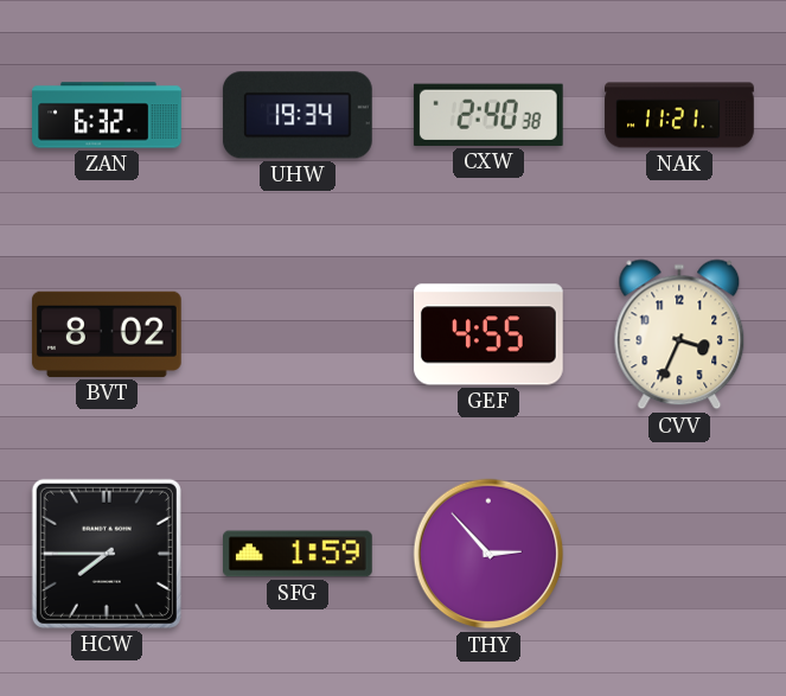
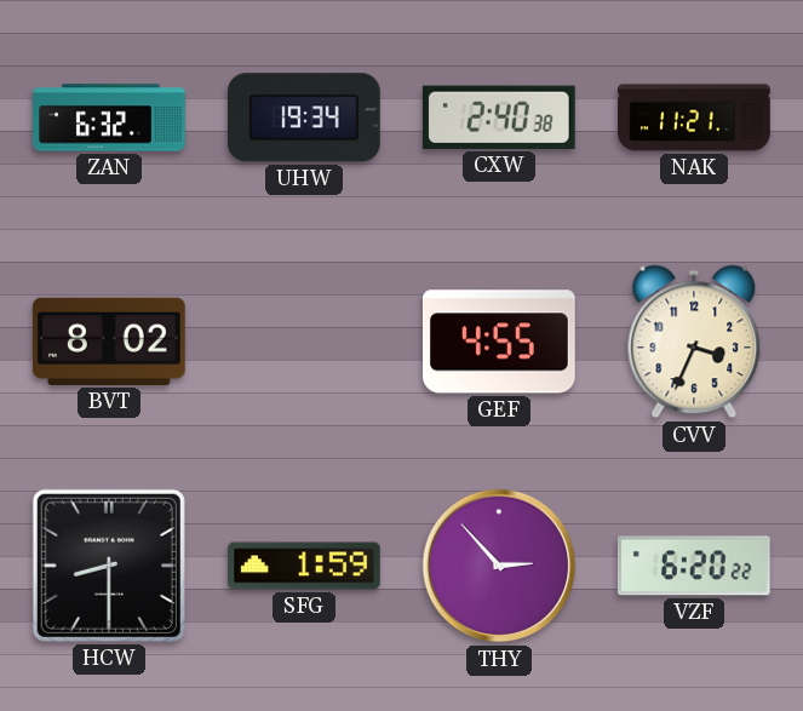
HCW: 7:45 -> 8:30
VZF: none -> 6:20
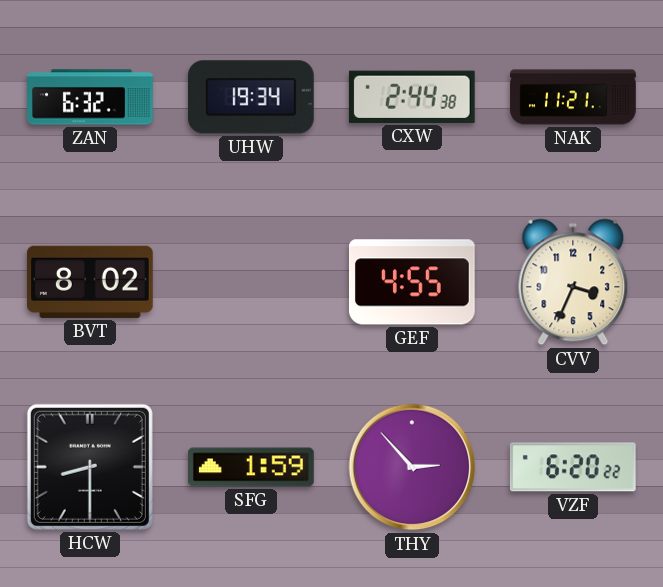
CXW: 2:40 -> 2:44
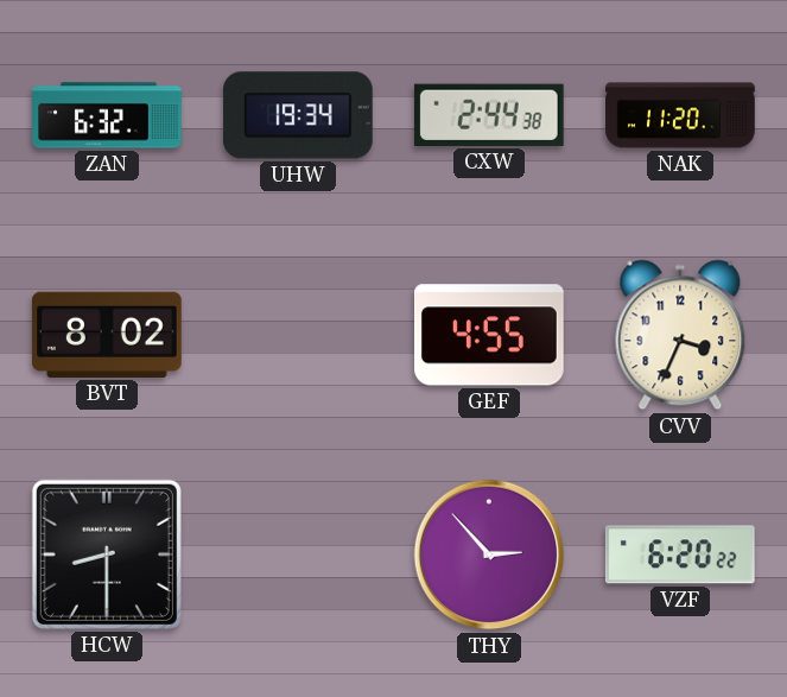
NAK: 11:21 -> 11:20
SFG: 1:59 -> none
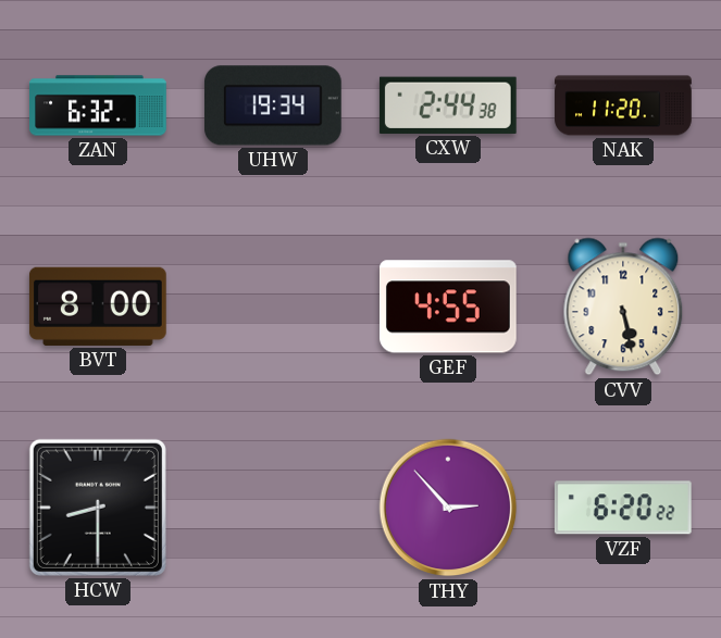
BVT: 8:02 -> 8:00
CVV: 3:34 -> 5:28
